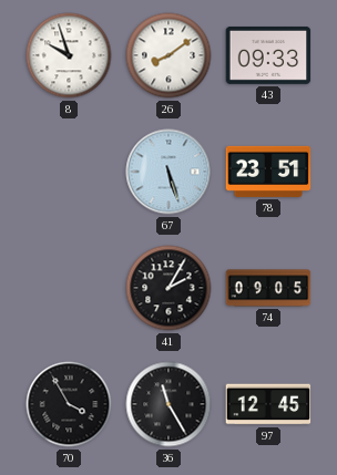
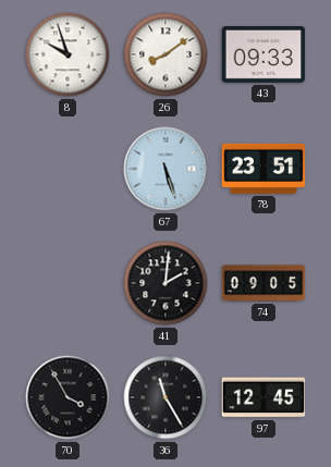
41: 2:05 -> 2:01
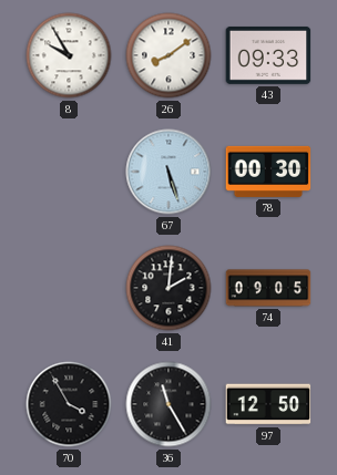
8: 9:57 -> 9:55
78: 23:51 -> 00:30
97: 12:45 -> 12:50
